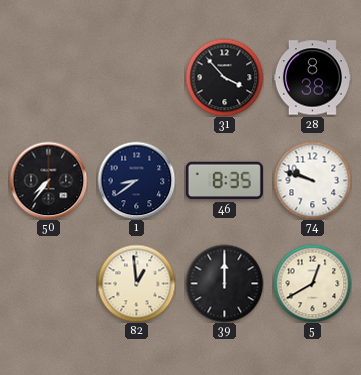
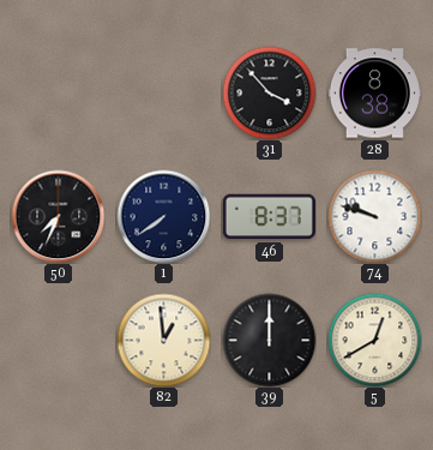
50: 7:36 -> 7:34
1: 8:39 -> 7:39
46: 8:35 -> 8:37
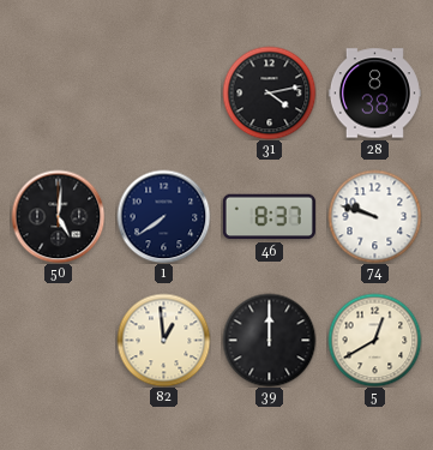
31: 3:53 -> 4:13
50: 7:34 -> 5:01
